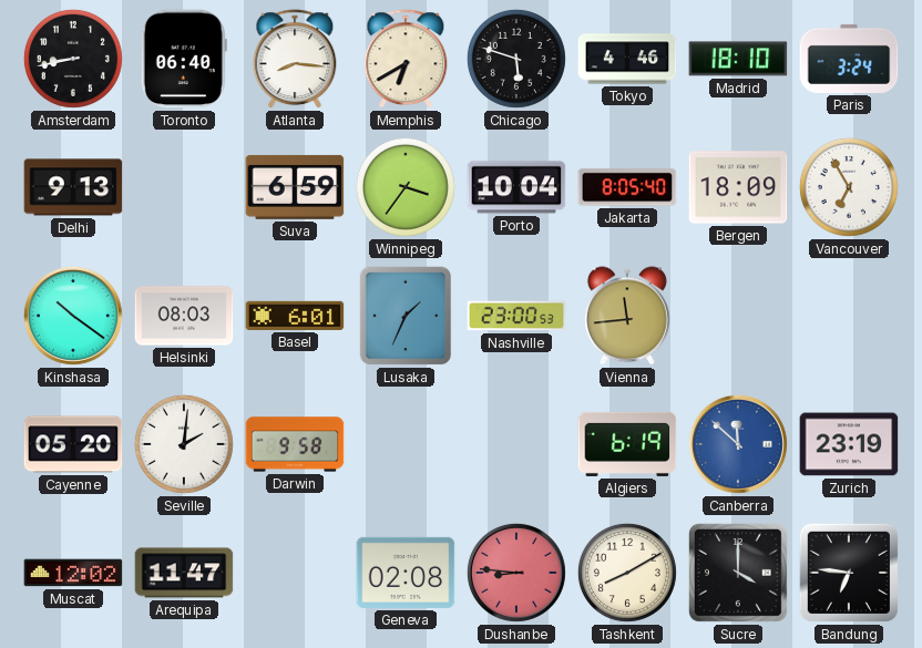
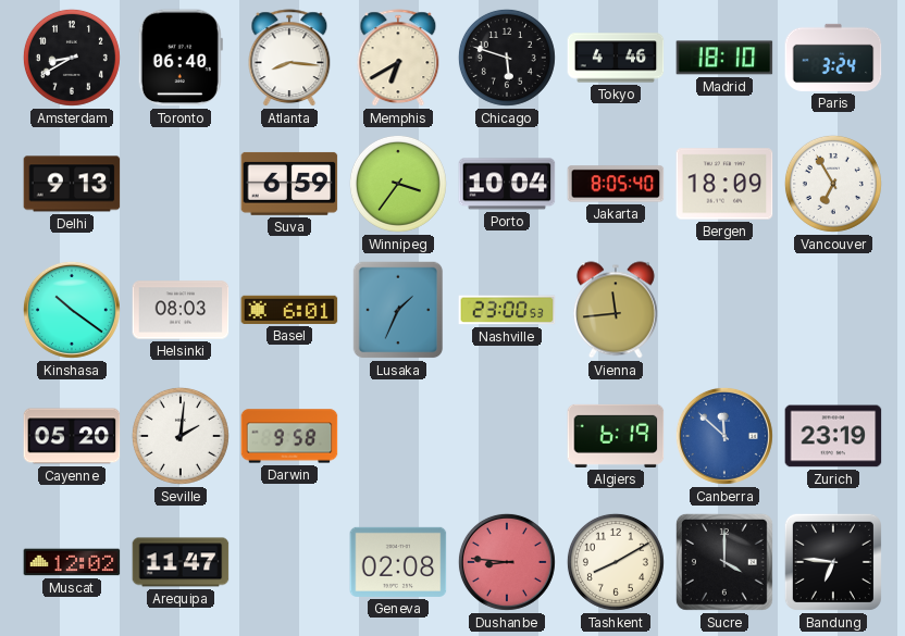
Amsterdam: 8:43 -> 8:40
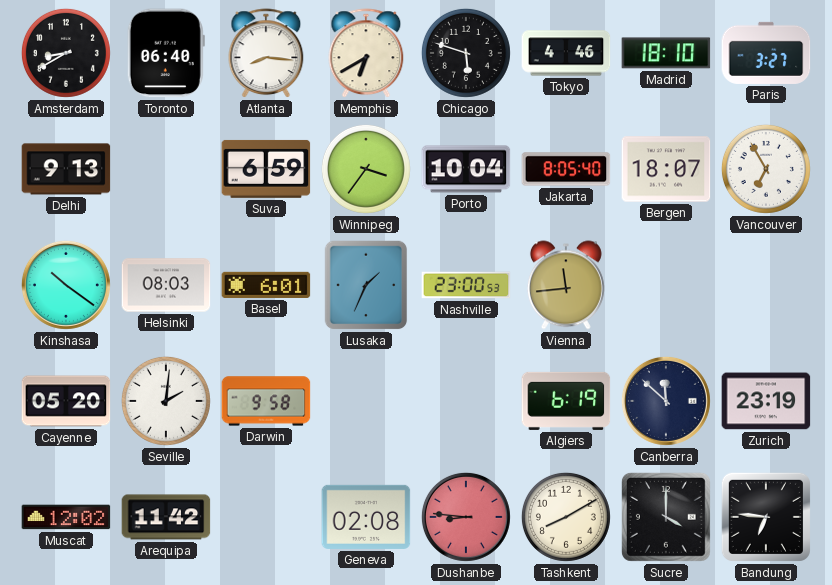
Paris: 3:24 -> 3:27
Bergen: 18:09 -> 18:07
Canberra dial: blue -> navy
Arequipa: 11:47 -> 11:42
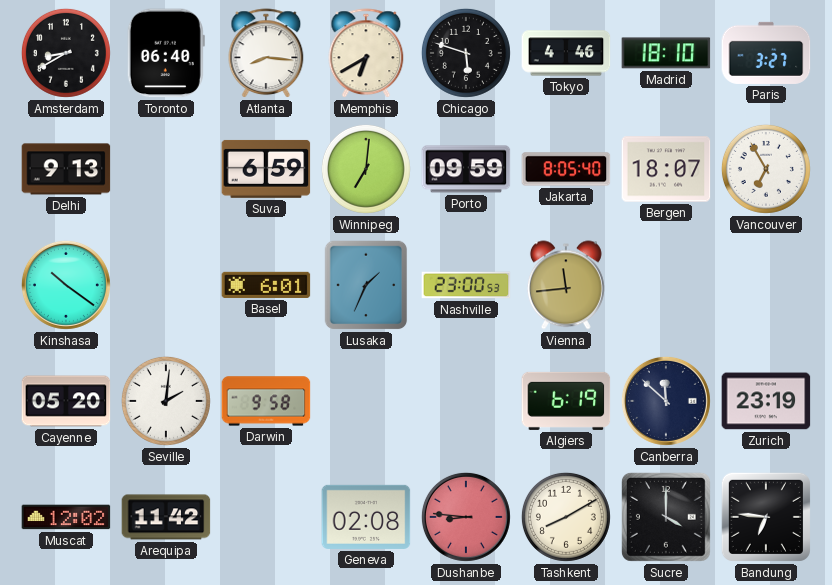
Winnipeg: 3:36 -> 7:01
Porto: 10:04 -> 09:59
Helsinki: 08:03 -> none
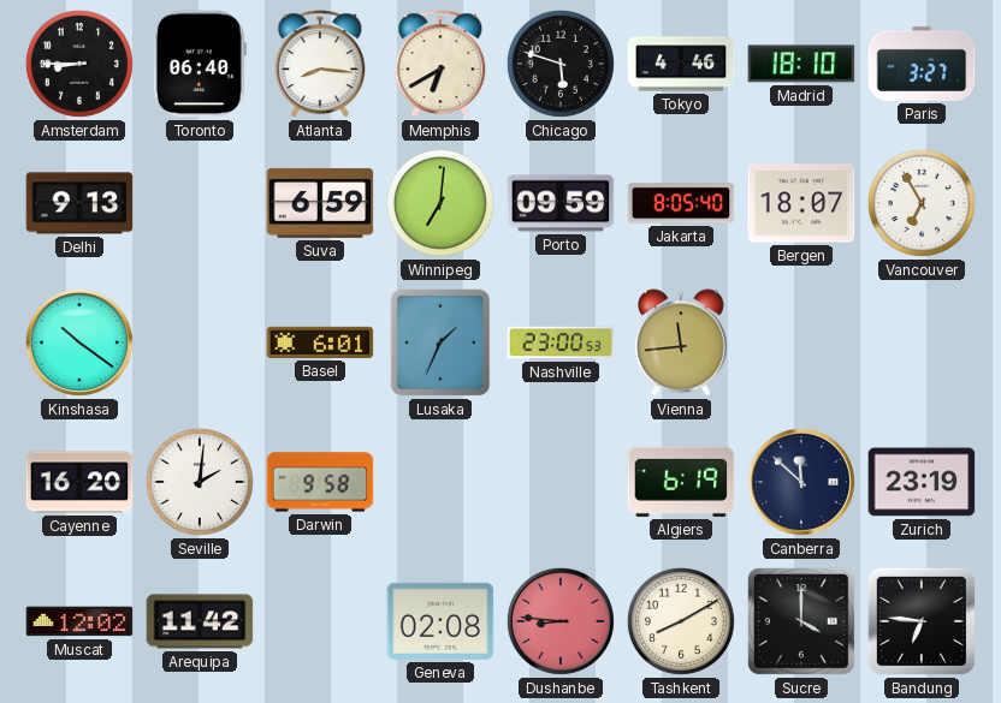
Amsterdam: 8:40 -> 8:45
Cayenne: 05:20 -> 16:20
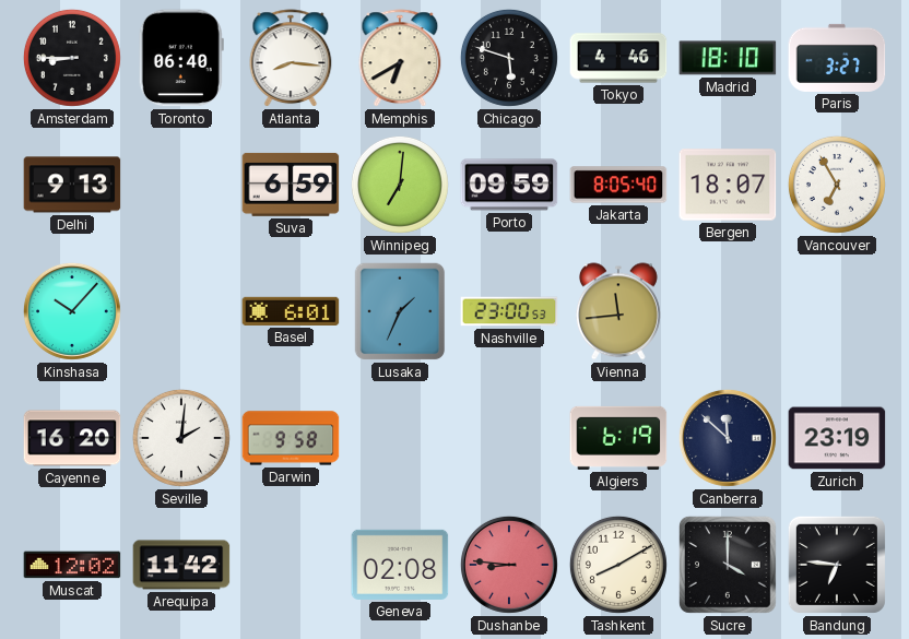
Kinshasa: 10:21 -> 10:07
